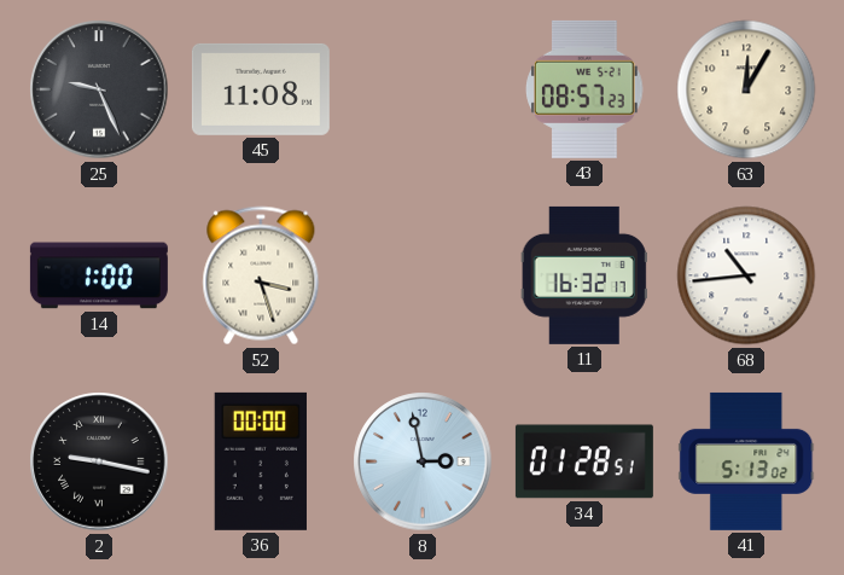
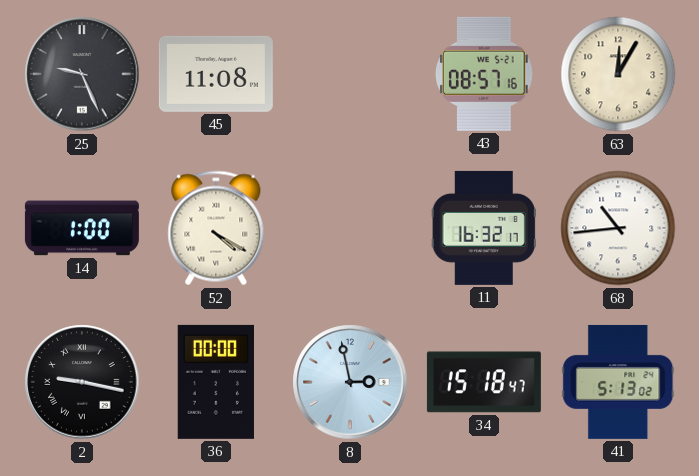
43: 08:57:23 -> 08:57:16
52: 3:27 -> 4:20
34: 01:28 -> 15:18
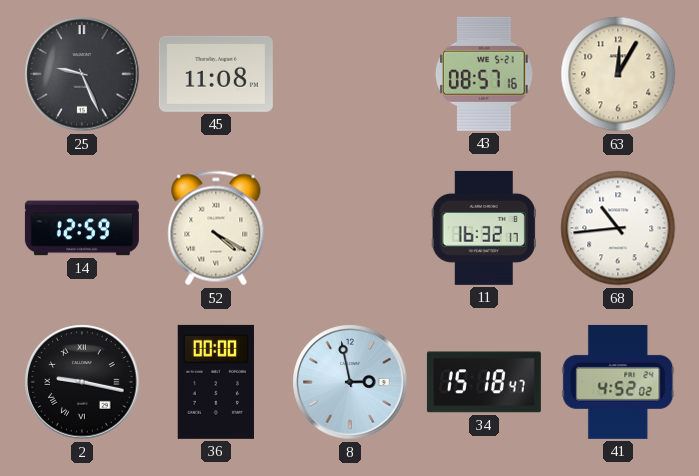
14: 1:00 -> 12:59
41: 5:13 -> 4:52
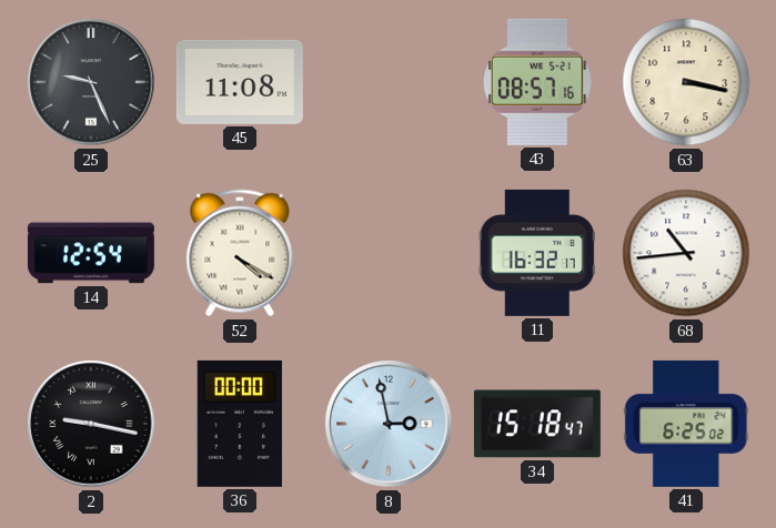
63: 12:05 -> 3:17
14: 12:59 -> 12:54
41: 4:52 -> 6:25
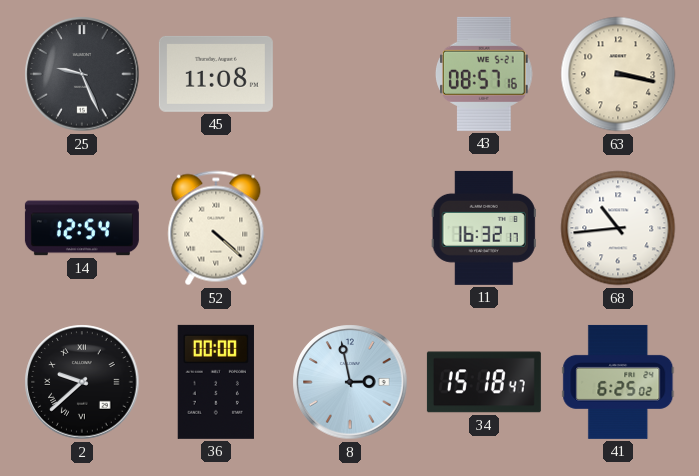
52: 4:20 -> 4:22
2: 9:17 -> 9:38
